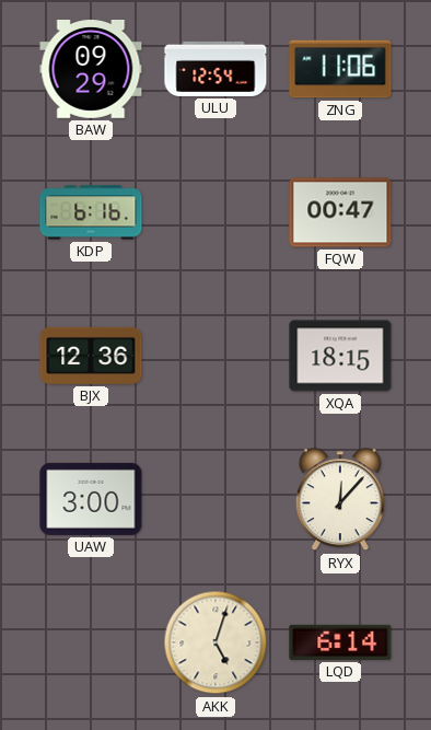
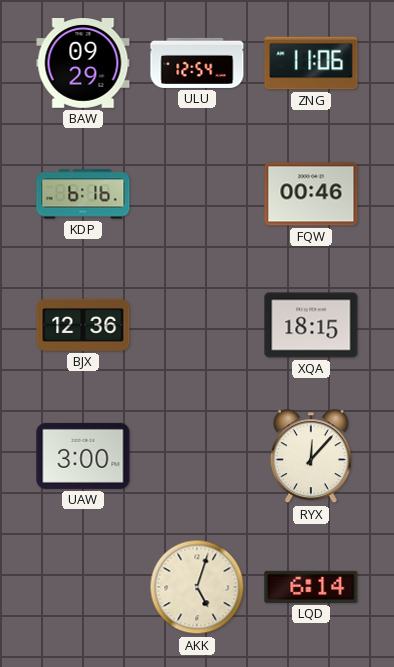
FQW: 00:47 -> 00:46
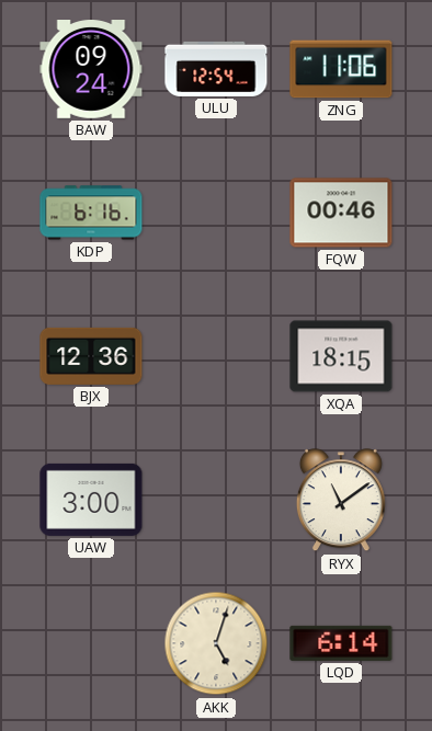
BAW: 09:29 -> 09:24
RYX: 12:07 -> 11:09
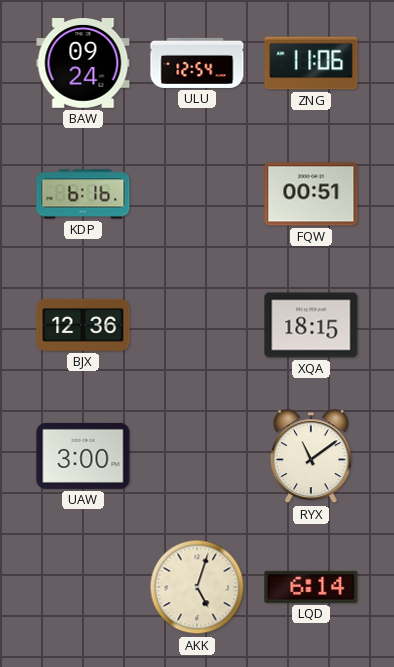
FQW: 00:46 -> 00:51
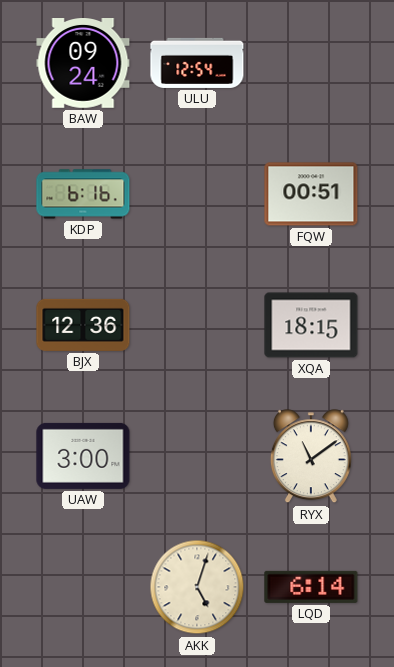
ZNG: 11:06 -> none
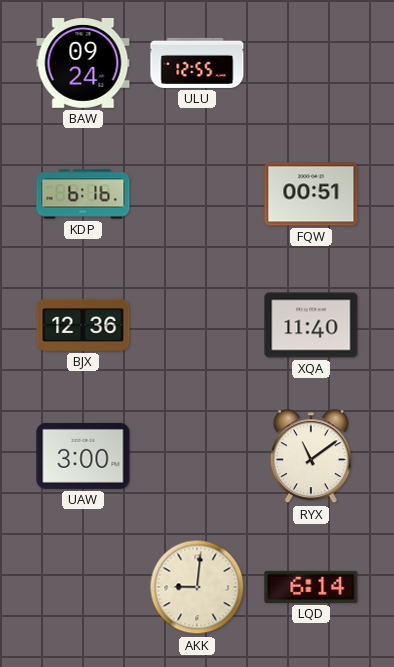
ULU: 12:54 -> 12:55
XQA: 18:15 -> 11:40
AKK: 5:03 -> 9:01
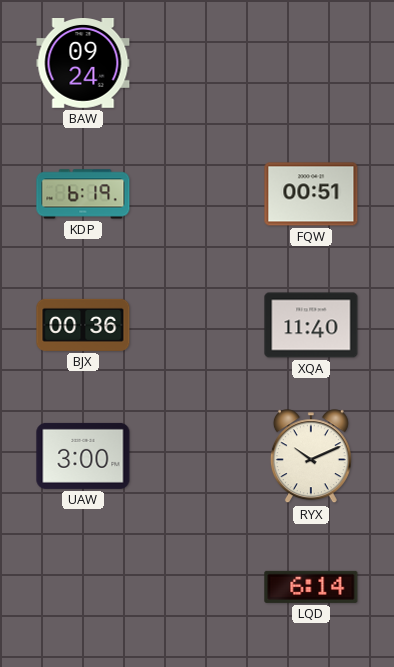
ULU: 12:55 -> none
KDP: 6:16 -> 6:19
BJX: 12:36 -> 00:36
RYX: 11:09 -> 10:11
AKK: 9:01 -> none
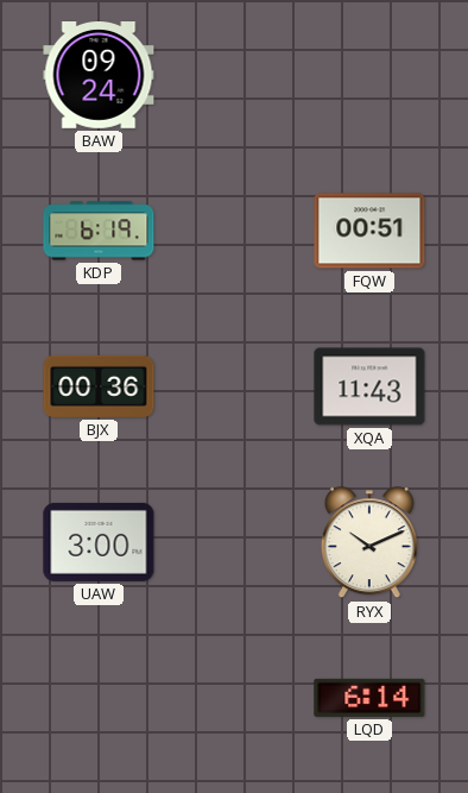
XQA: 11:40 -> 11:43
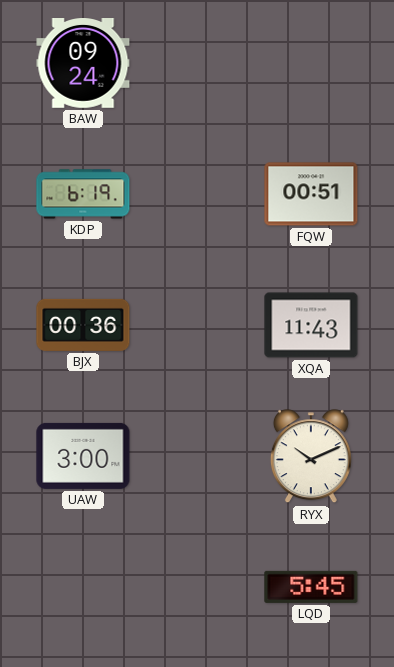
LQD: 6:14 -> 5:45
